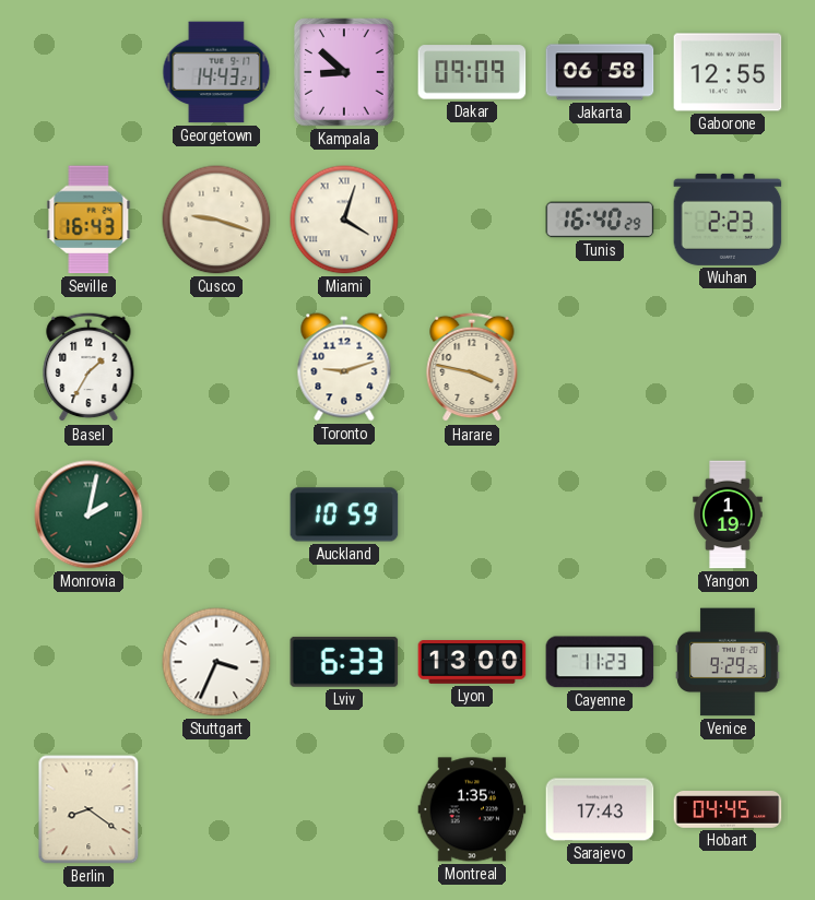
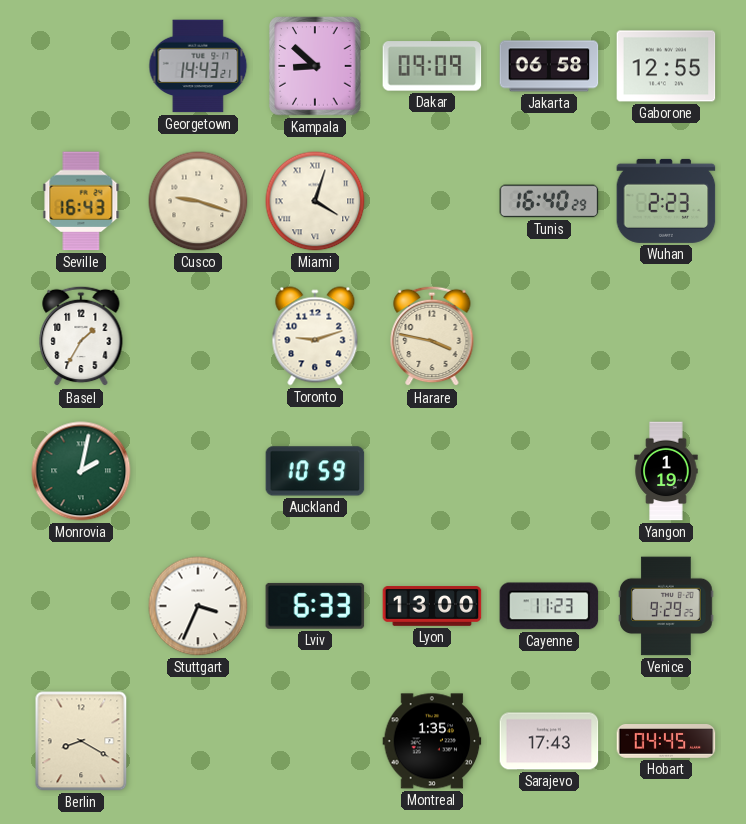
Berlin: 8:21 -> 8:20
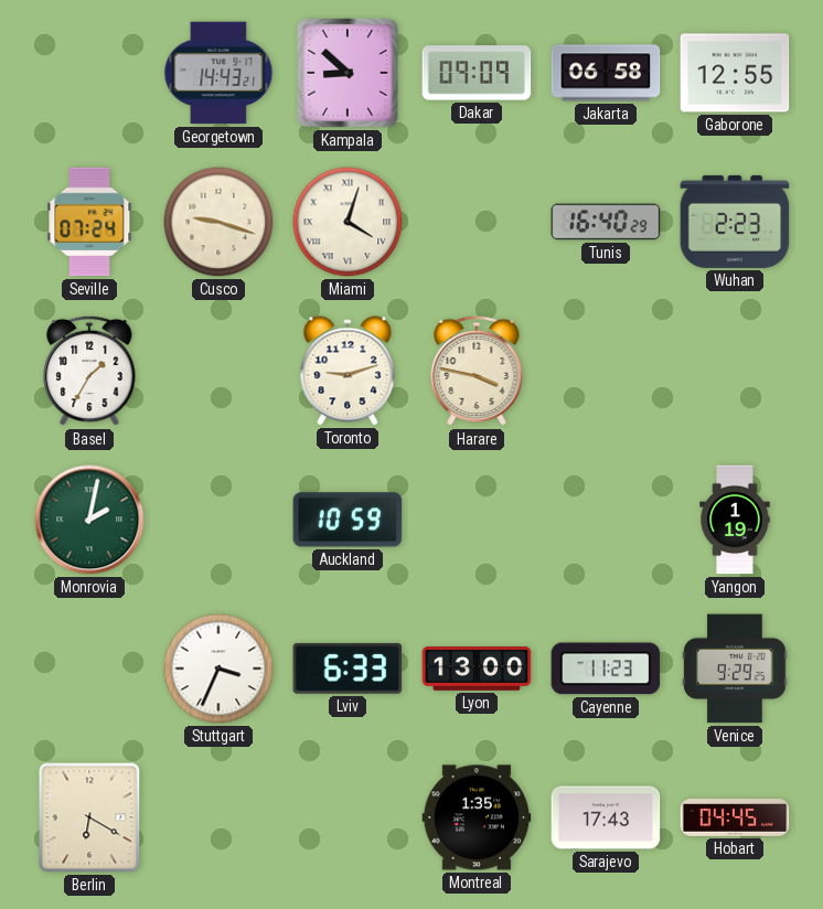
Seville: 16:43 -> 07:24
Berlin: 8:20 -> 6:20
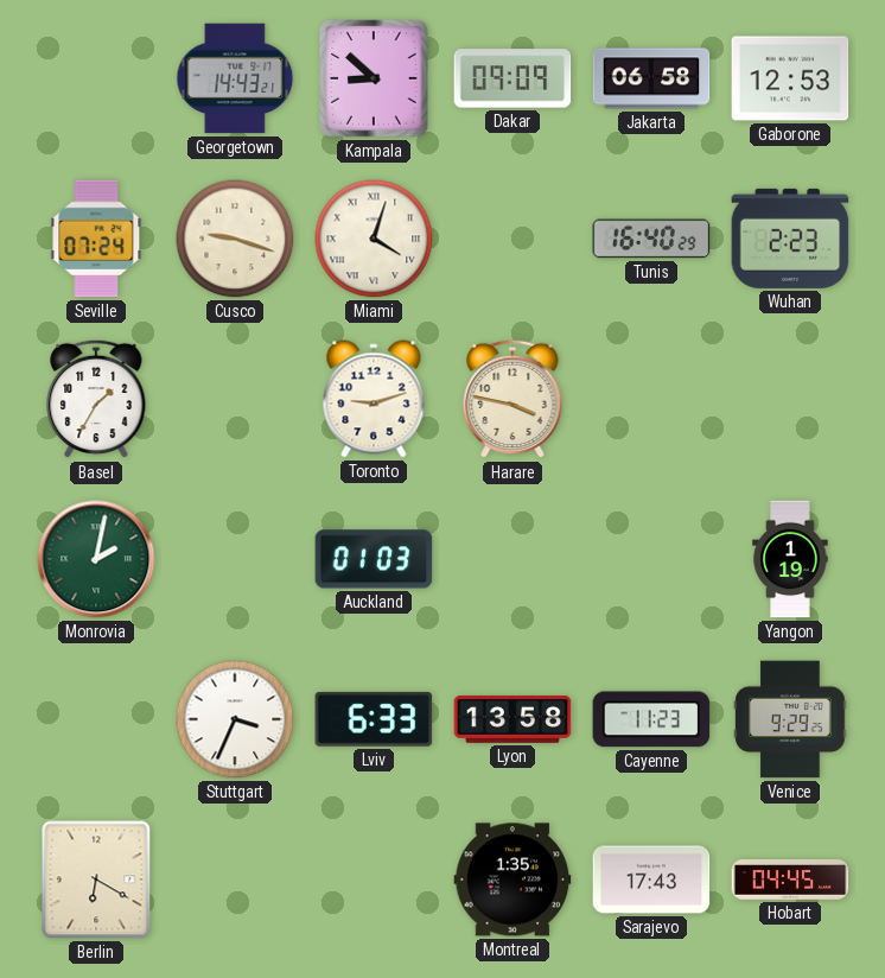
Gaborone: 12:55 -> 12:53
Auckland: 10:59 -> 01:03
Lyon: 13:00 -> 13:58
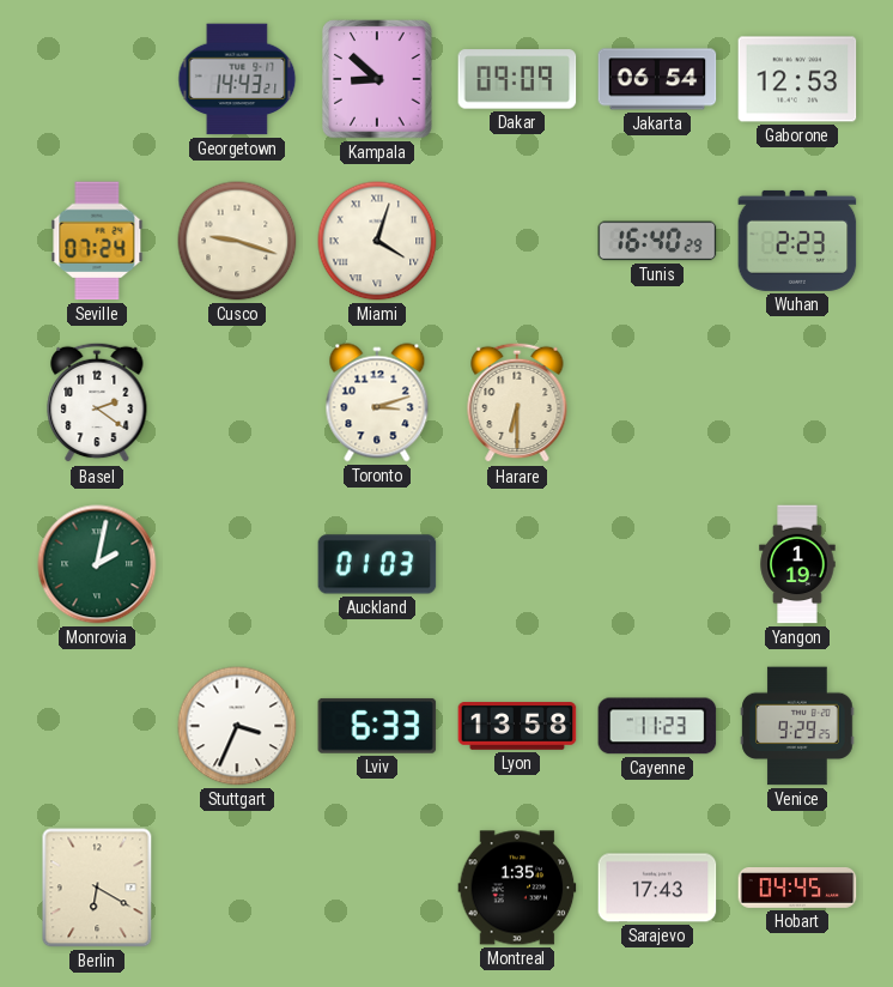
Jakarta: 06:58 -> 06:54
Basel: 1:35 -> 2:21
Toronto: 9:12 -> 3:12
Harare: 3:47 -> 6:30
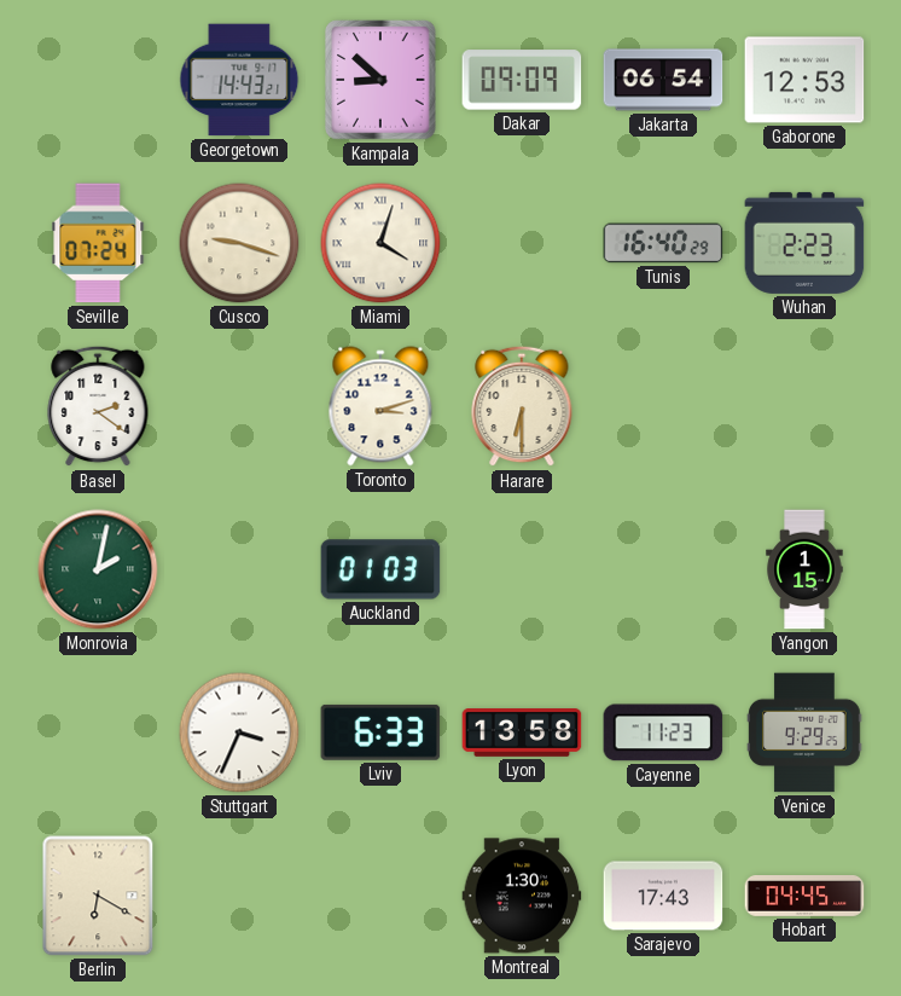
Yangon: 1:19 -> 1:15
Montreal: 1:35 -> 1:30
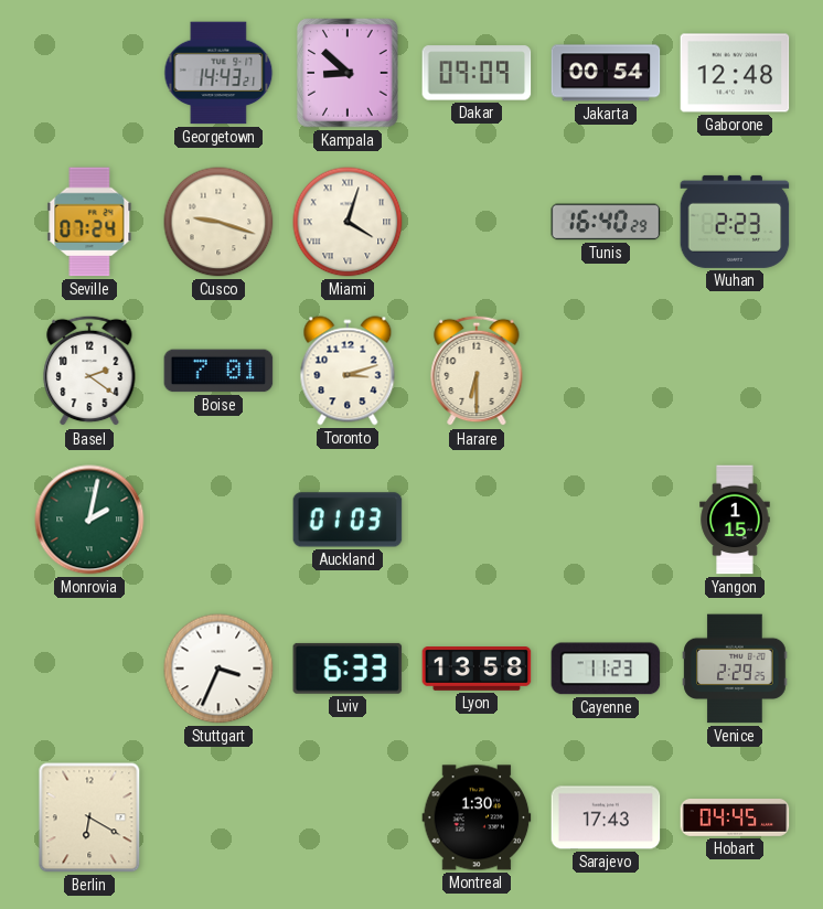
Jakarta: 06:54 -> 00:54
Gaborone: 12:53 -> 12:48
Boise: none -> 7:01
Venice: 9:29 -> 2:29
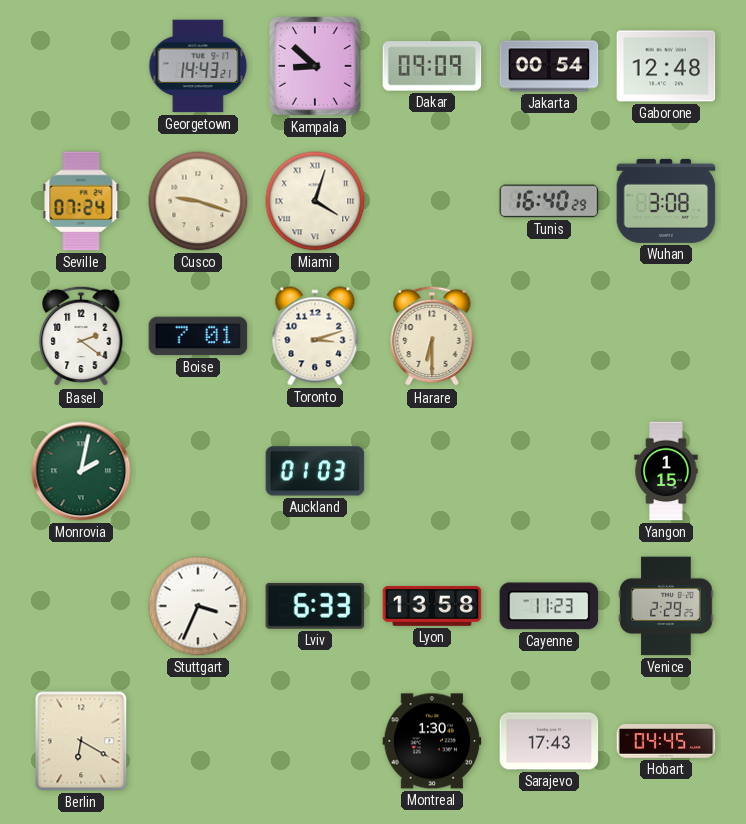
Wuhan: 2:23 -> 3:08
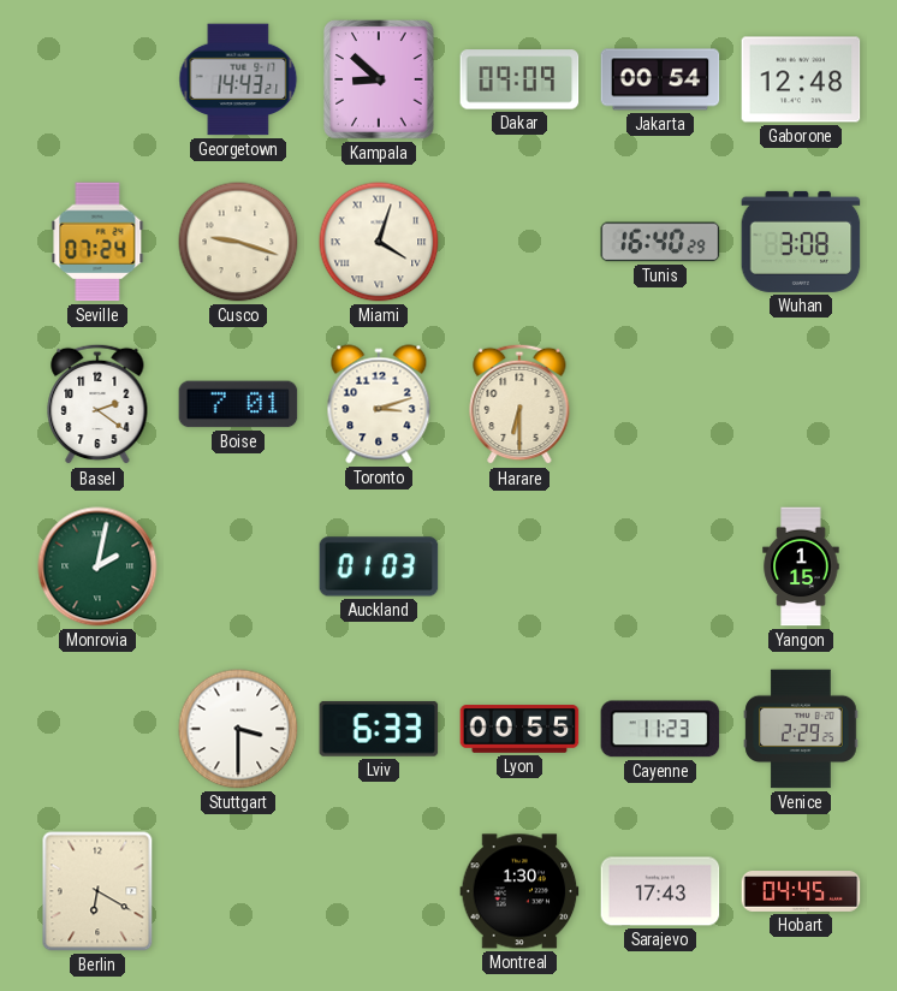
Stuttgart: 3:34 -> 3:30
Lyon: 13:58 -> 00:55
